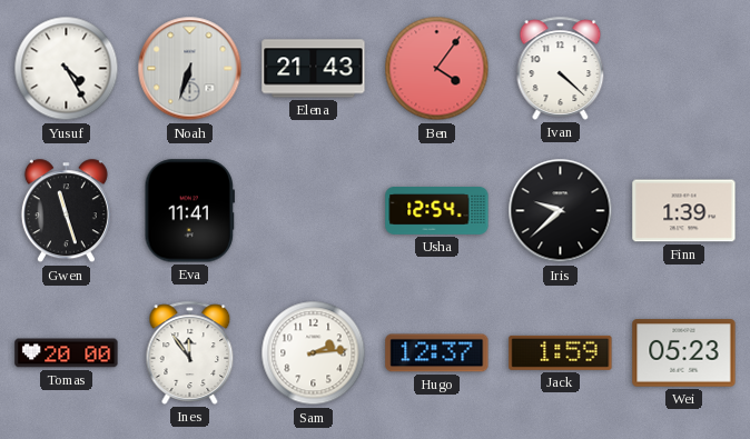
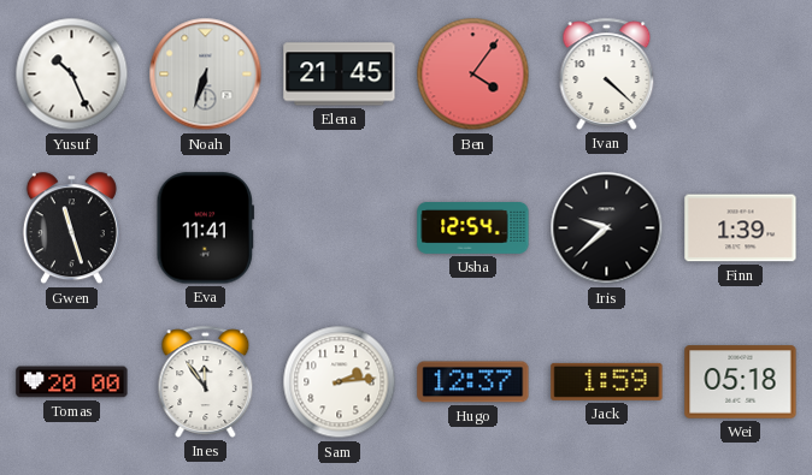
Yusuf: 4:25 -> 10:26
Elena: 21:43 -> 21:45
Wei: 05:23 -> 05:18
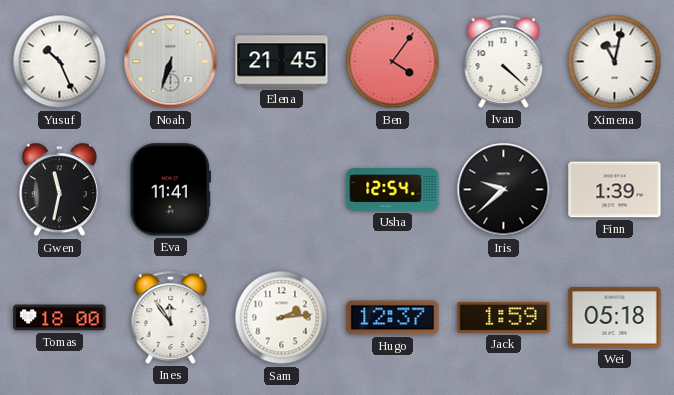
Ximena: none -> 11:02
Gwen: 11:27 -> 11:32
Tomas: 20:00 -> 18:00
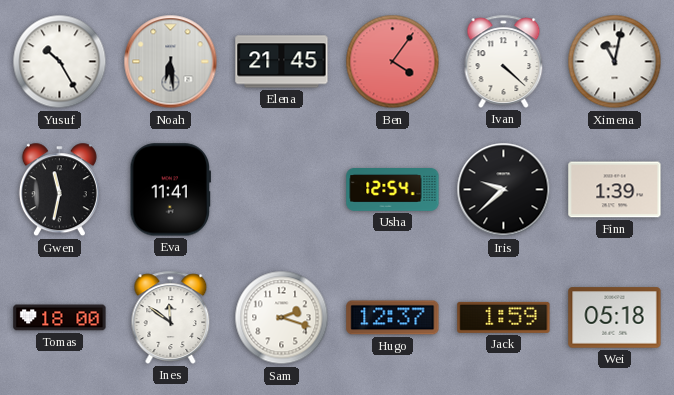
Yusuf: 10:26 -> 10:25
Noah: 6:33 -> 6:29
Ines: 11:54 -> 11:51
Sam: 2:14 -> 2:18
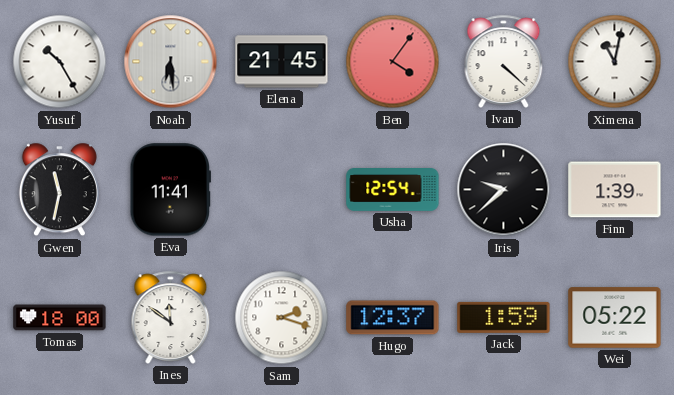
Wei: 05:18 -> 05:22
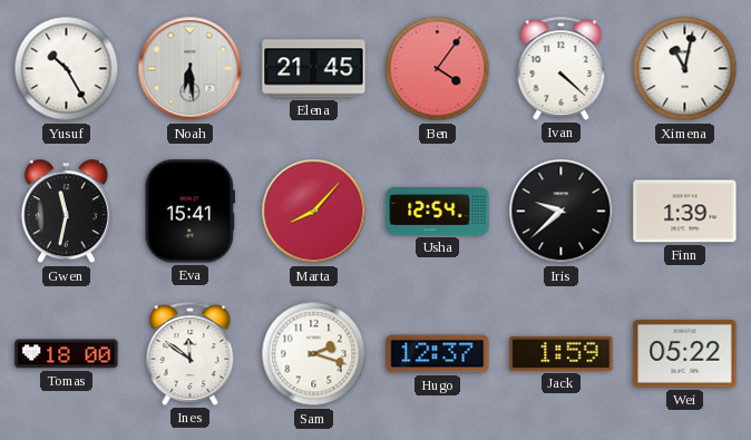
Eva: 11:41 -> 15:41
Marta: none -> 8:07
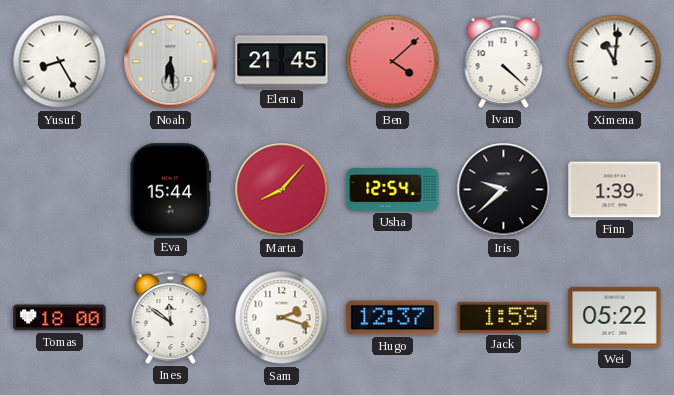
Yusuf: 10:25 -> 8:25
Ben: 4:06 -> 4:08
Ximena: 11:02 -> 11:01
Gwen: 11:32 -> none
Eva: 15:41 -> 15:44
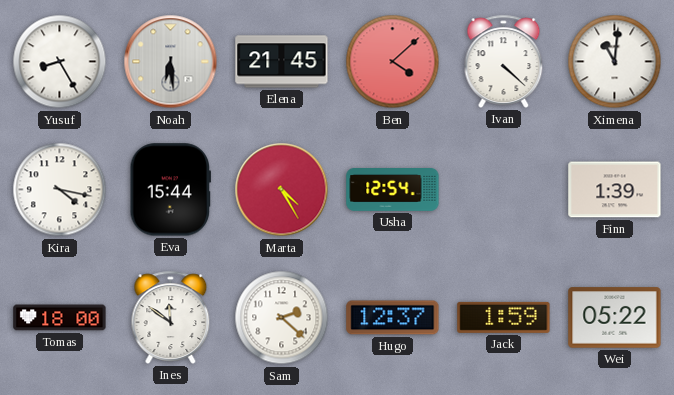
Kira: none -> 4:17
Marta: 8:07 -> 4:25
Iris: 9:38 -> none
Sam: 2:18 -> 2:22
